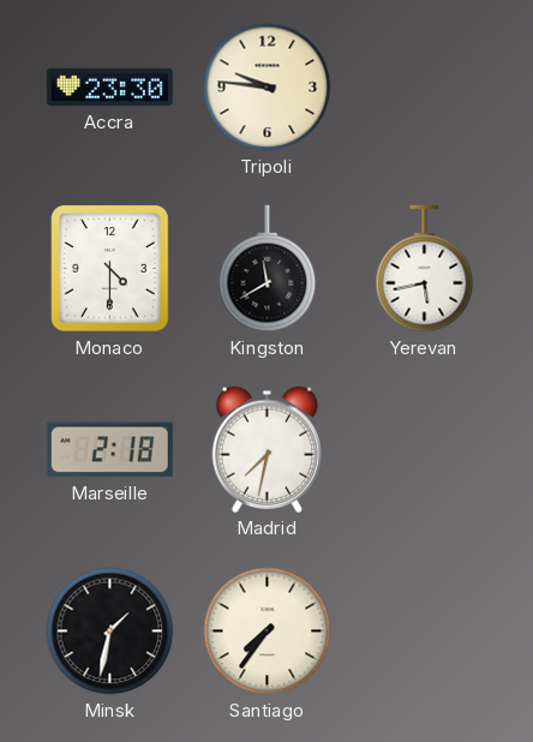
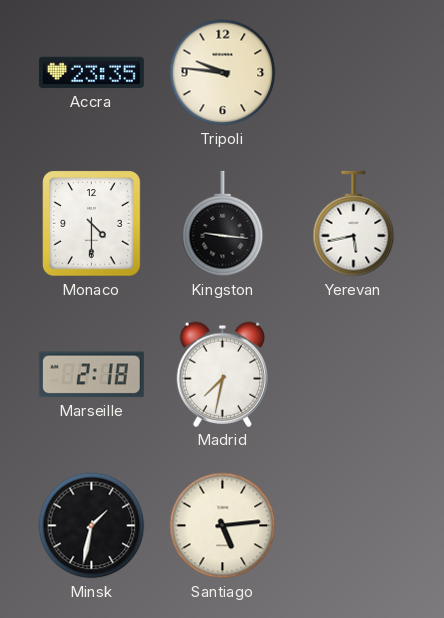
Accra: 23:30 -> 23:35
Kingston: 11:40 -> 9:16
Santiago: 7:36 -> 5:14
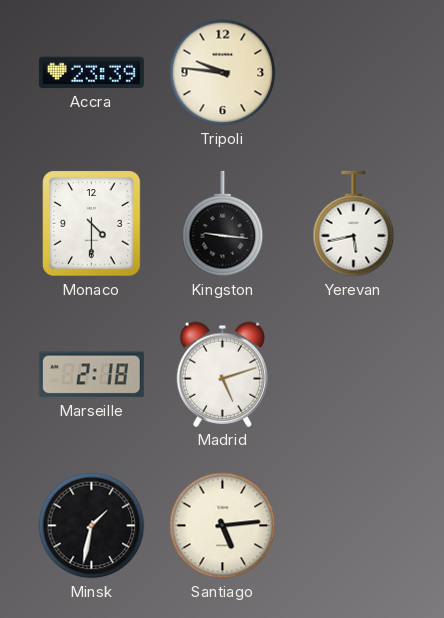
Accra: 23:35 -> 23:39
Madrid: 7:32 -> 5:12
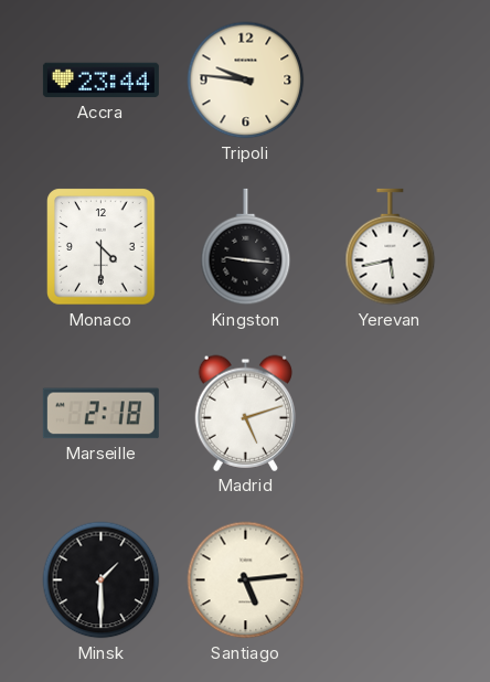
Accra: 23:39 -> 23:44
Minsk: 1:32 -> 1:30
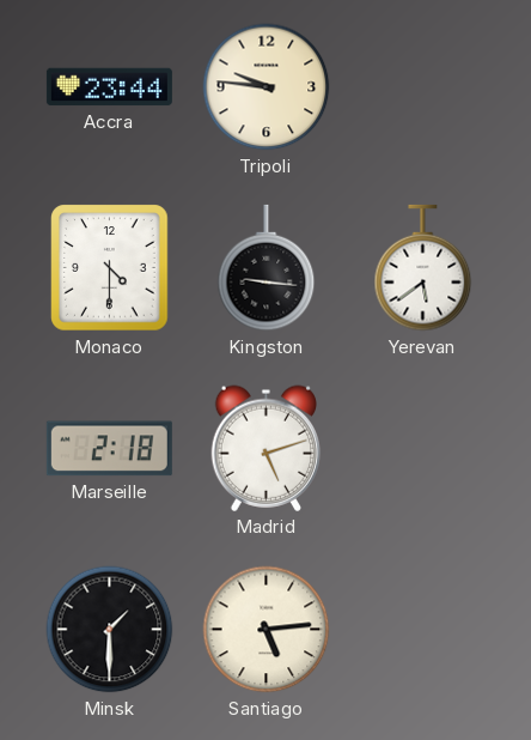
Yerevan: 5:43 -> 5:39
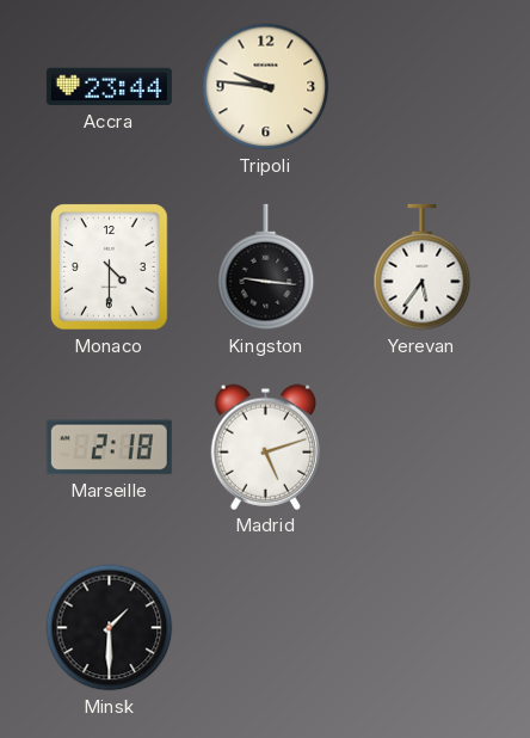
Yerevan: 5:39 -> 5:36
Santiago: 5:14 -> none
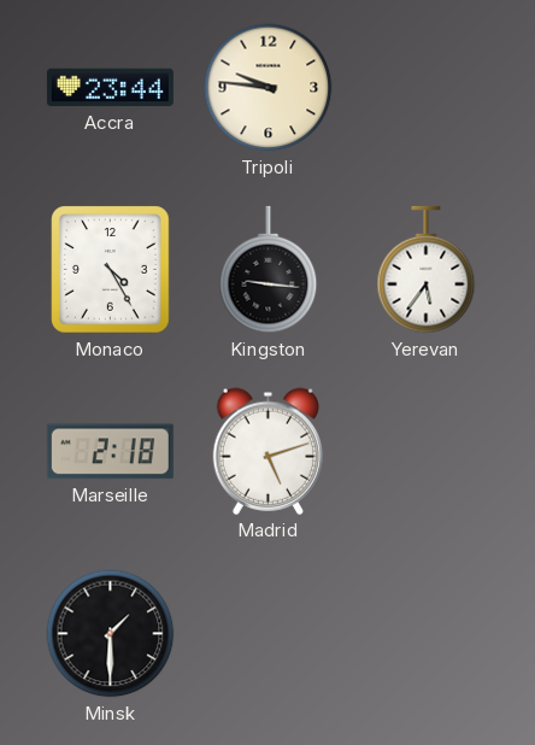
Monaco: 4:30 -> 4:25
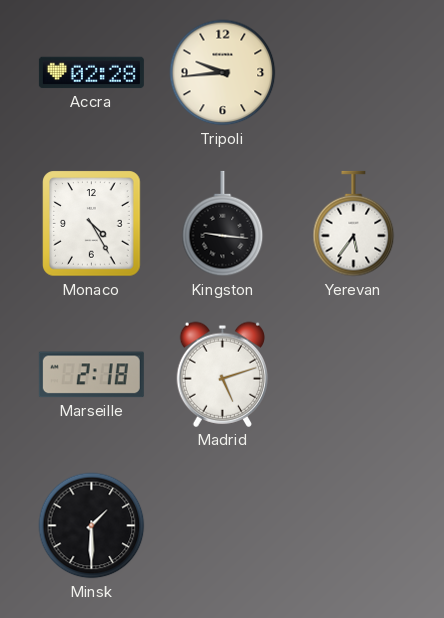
Accra: 23:44 -> 02:28
Tripoli: 9:46 -> 9:44
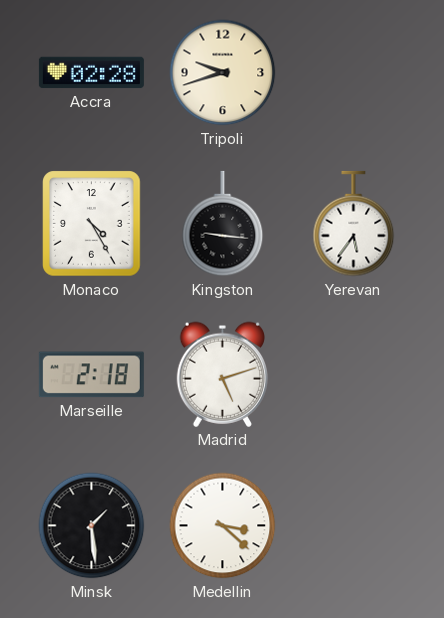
Tripoli: 9:44 -> 9:42
Minsk: 1:30 -> 1:29
Medellin: none -> 3:22
